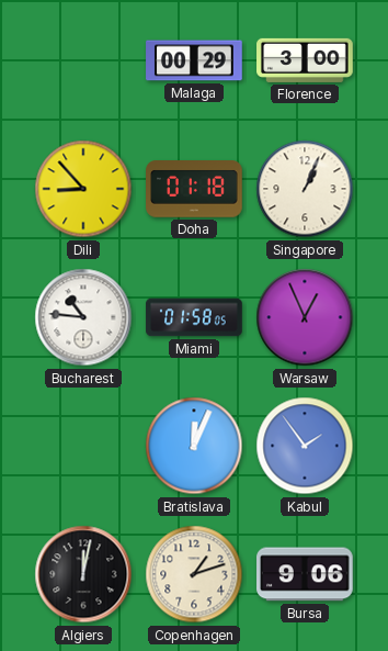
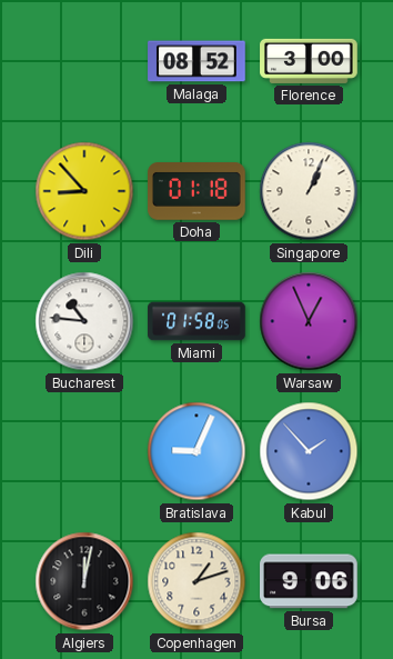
Malaga: 00:29 -> 08:52
Bratislava: 12:04 -> 9:04
Kabul: 1:54 -> 1:53
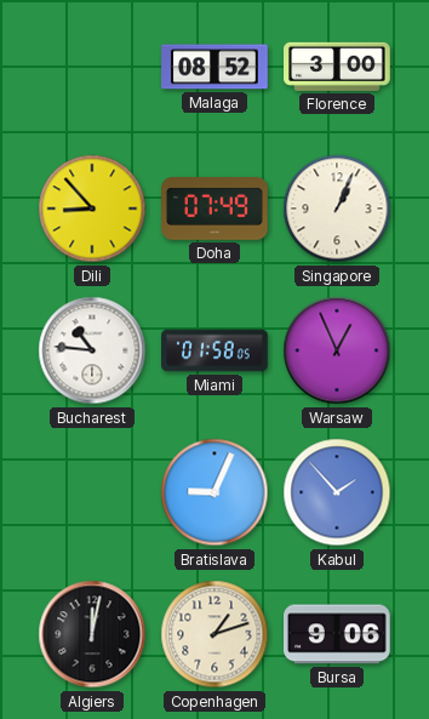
Doha: 01:18 -> 07:49
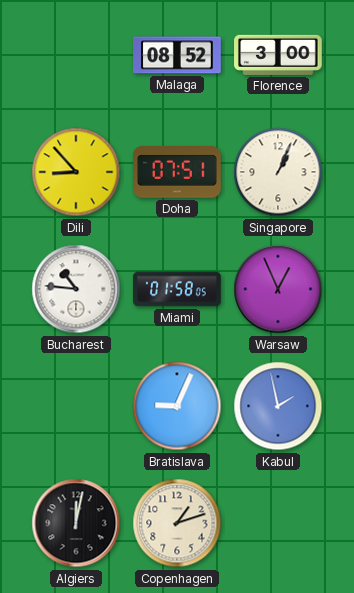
Doha: 07:49 -> 07:51
Kabul: 1:53 -> 1:58
Bursa: 9:06 -> none
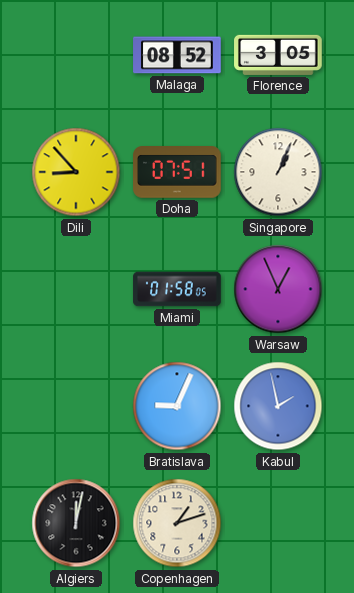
Florence: 3:00 -> 3:05
Bucharest: 10:46 -> none
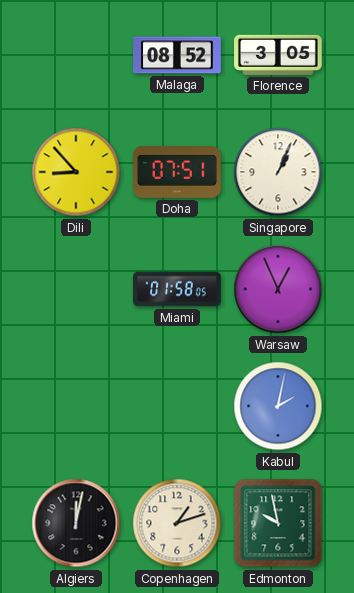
Bratislava: 9:04 -> none
Kabul: 1:58 -> 2:02
Edmonton: none -> 9:58
